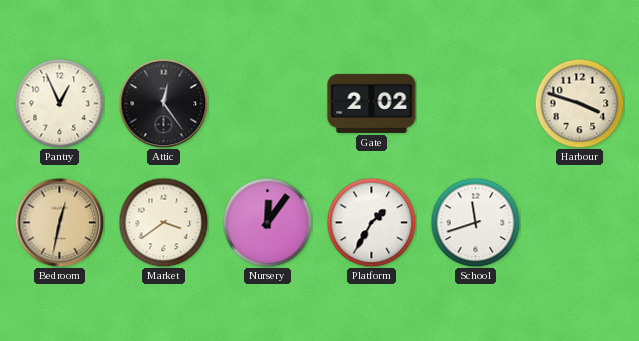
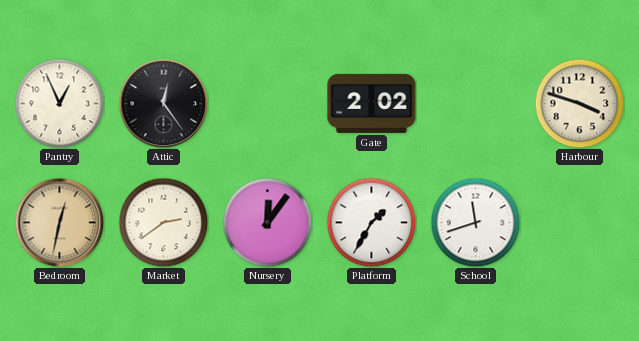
Market: 3:39 -> 2:39
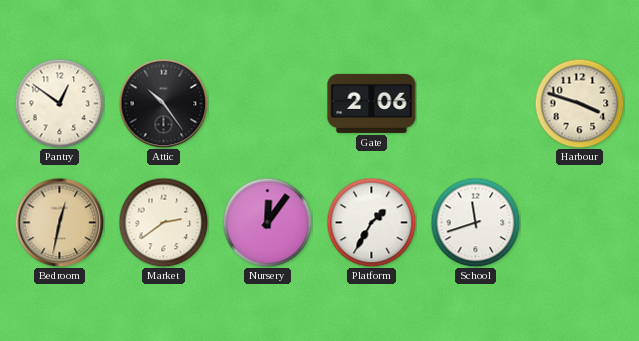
Pantry: 12:56 -> 12:51
Attic: 12:24 -> 10:24
Gate: 2:02 -> 2:06
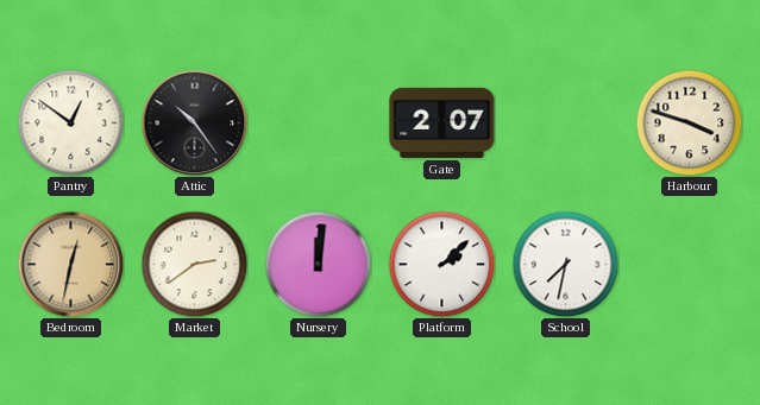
Gate: 2:06 -> 2:07
Nursery: 12:06 -> 12:01
Platform: 1:35 -> 2:08
School: 11:42 -> 7:32
